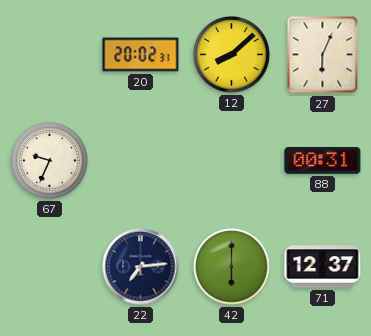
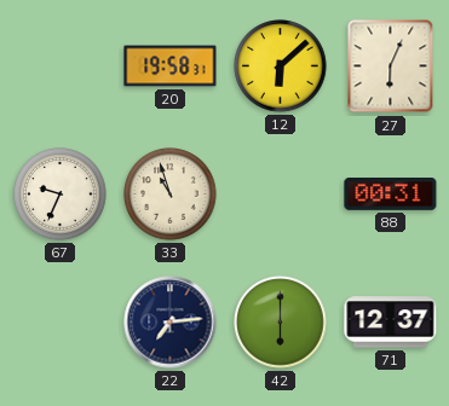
20: 20:02 -> 19:58
12: 8:08 -> 6:08
33: none -> 10:57
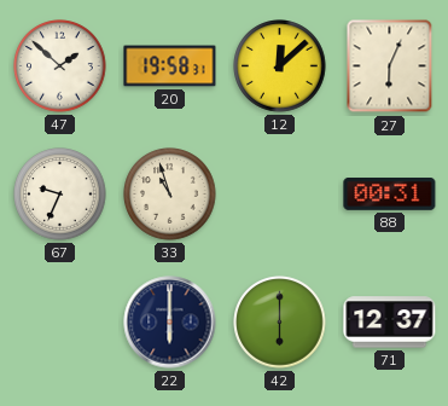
47: none -> 1:52
12: 6:08 -> 12:08
22: 7:14 -> 6:00
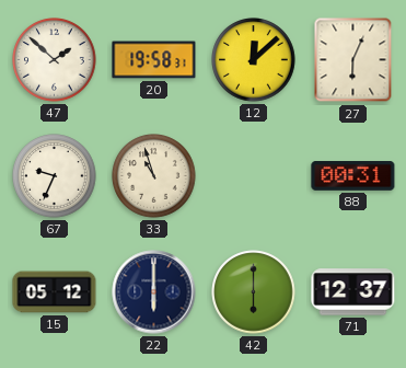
15: none -> 05:12
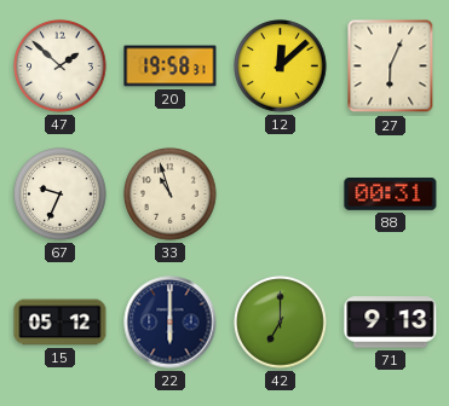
42: 6:00 -> 7:00
71: 12:37 -> 9:13
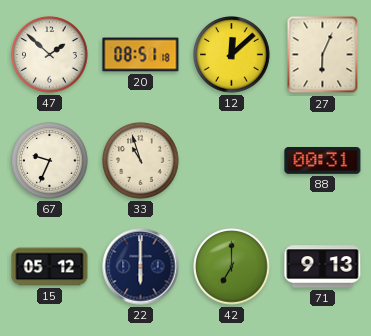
20: 19:58 -> 08:51
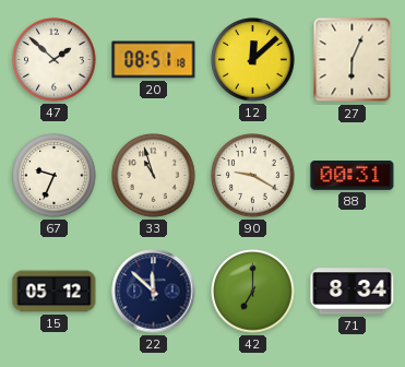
90: none -> 9:20
22: 6:00 -> 11:52
71: 9:13 -> 8:34
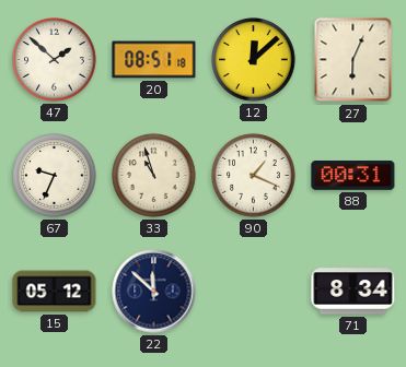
90: 9:20 -> 1:19
42: 7:00 -> none
